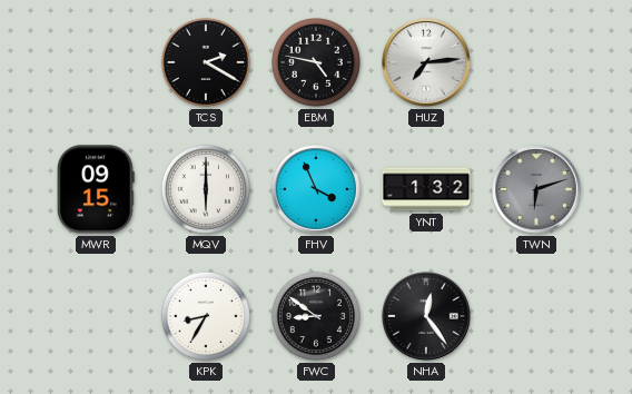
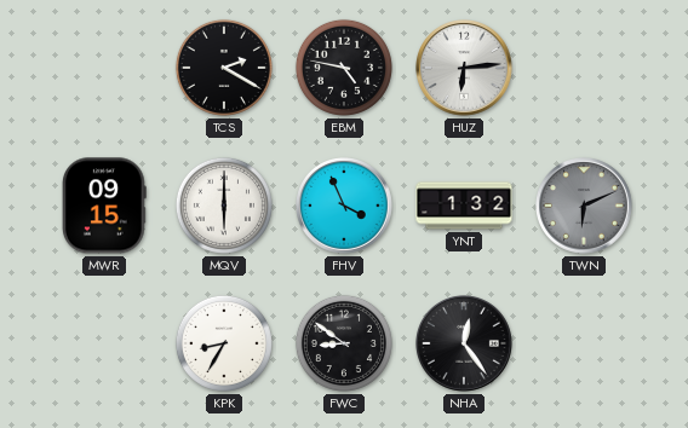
HUZ: 7:14 -> 6:14
TWN: 6:12 -> 6:11
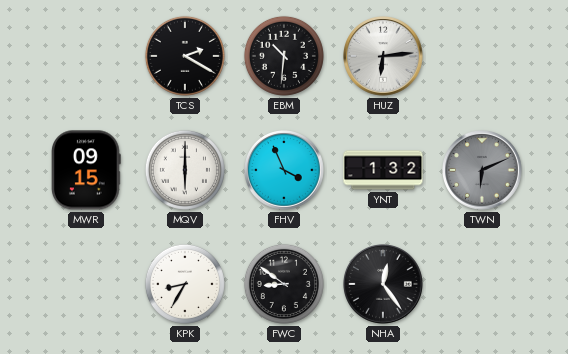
EBM: 4:47 -> 10:31
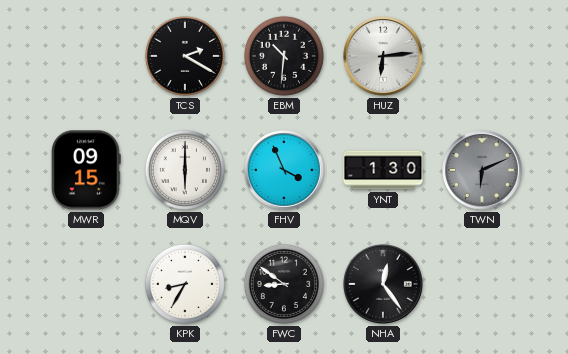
YNT: 1:32 -> 1:30
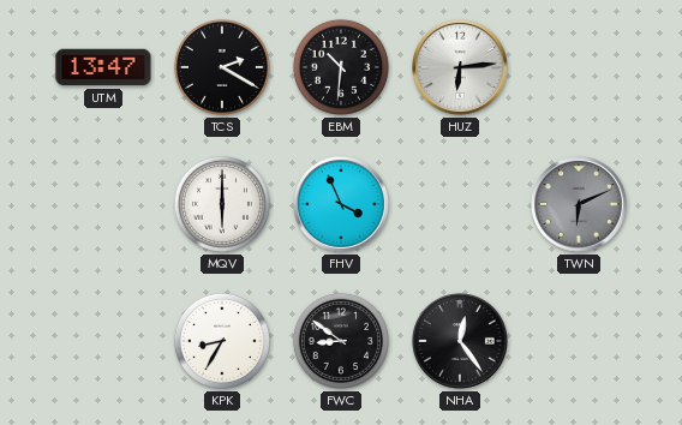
UTM: none -> 13:47
MWR: 09:15 -> none
YNT: 1:30 -> none
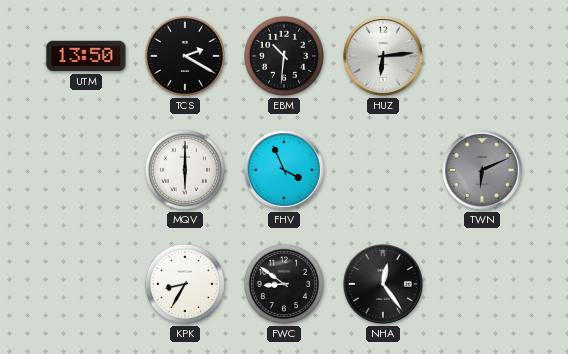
UTM: 13:47 -> 13:50
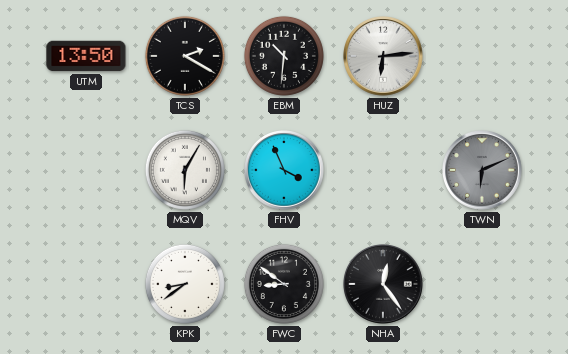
MQV: 6:00 -> 6:05
KPK: 8:35 -> 8:39
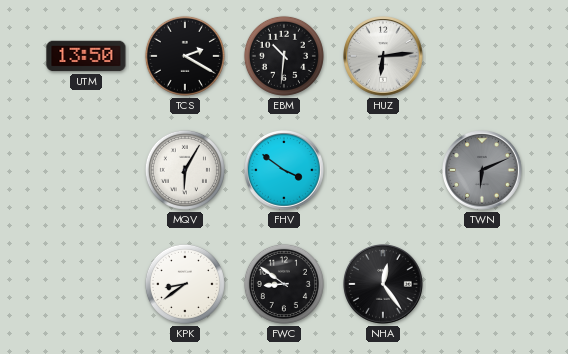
FHV: 3:56 -> 3:51
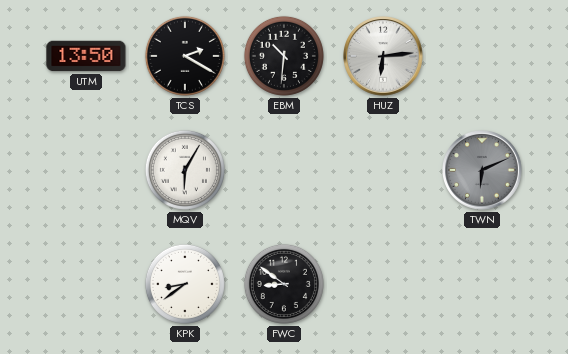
FHV: 3:51 -> none
NHA: 12:24 -> none
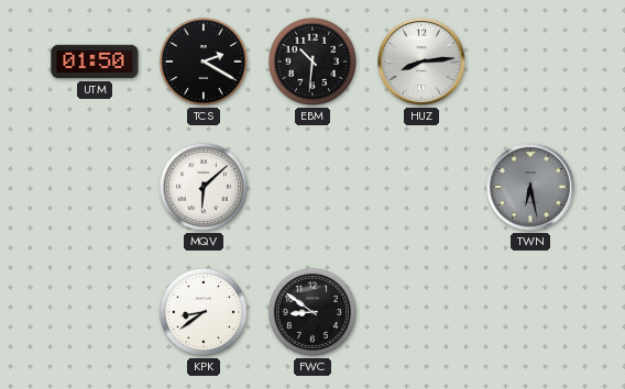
UTM: 13:50 -> 01:50
HUZ: 6:14 -> 8:14
MQV: 6:05 -> 6:08
TWN: 6:11 -> 6:28
